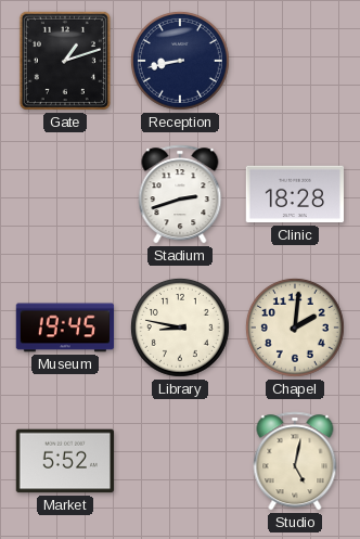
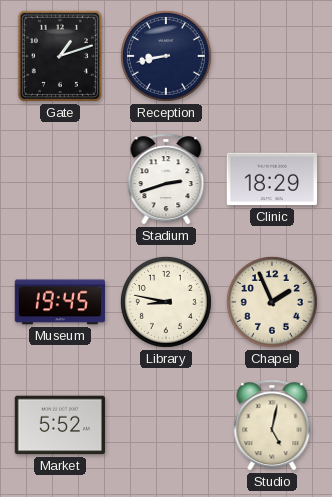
Clinic: 18:28 -> 18:29
Chapel: 2:01 -> 1:56
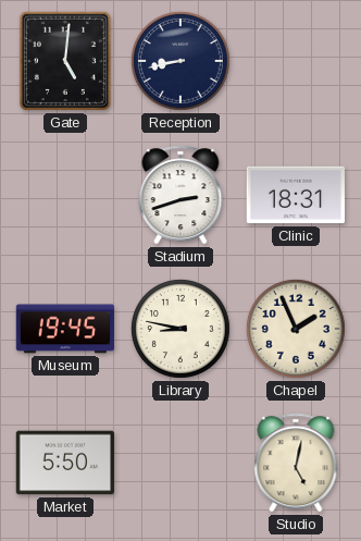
Gate: 1:12 -> 5:01
Clinic: 18:29 -> 18:31
Market: 5:52 -> 5:50
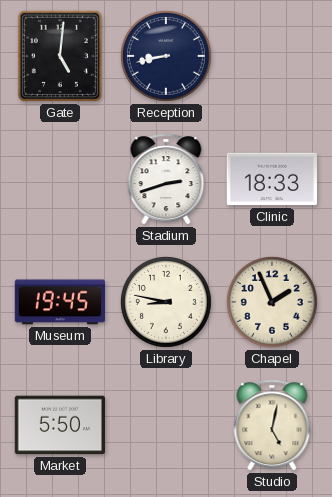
Clinic: 18:31 -> 18:33
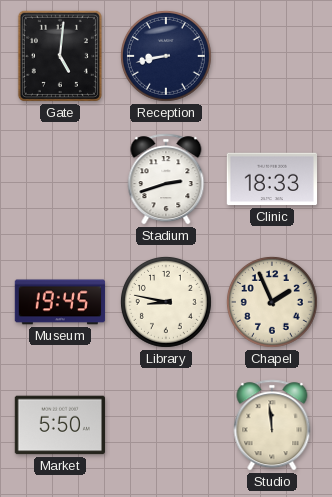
Studio: 5:02 -> 11:59
